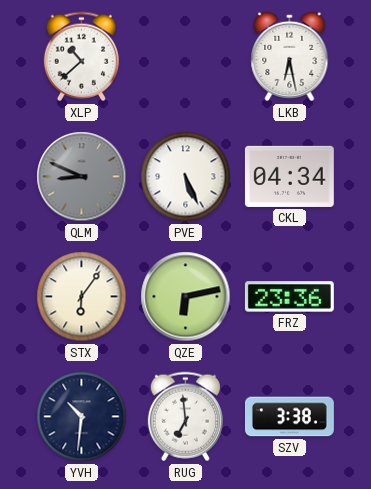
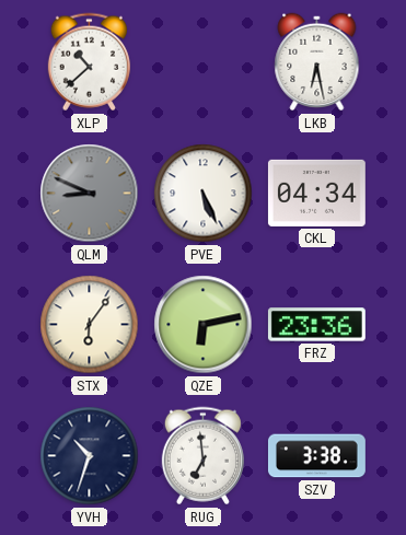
YVH: 10:31 -> 10:33
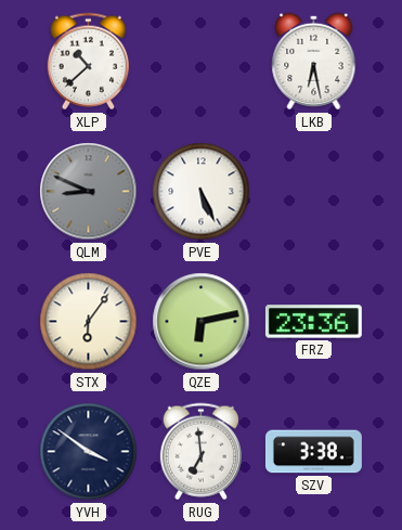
CKL: 04:34 -> none
YVH: 10:33 -> 3:51
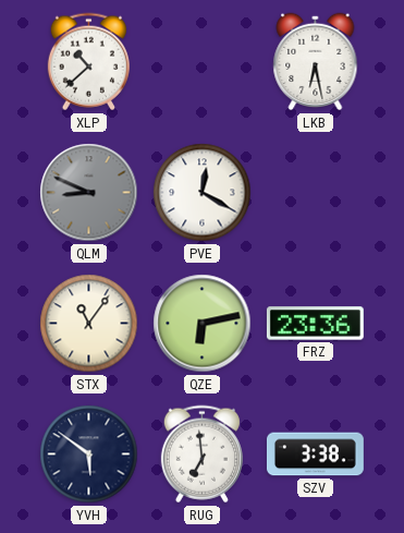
PVE: 5:26 -> 12:20
STX: 6:06 -> 11:06
YVH: 3:51 -> 5:51
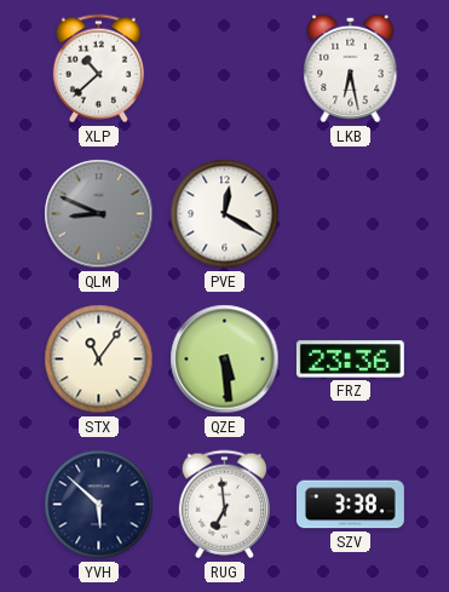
QZE: 6:13 -> 5:29
YVH: 5:51 -> 5:52
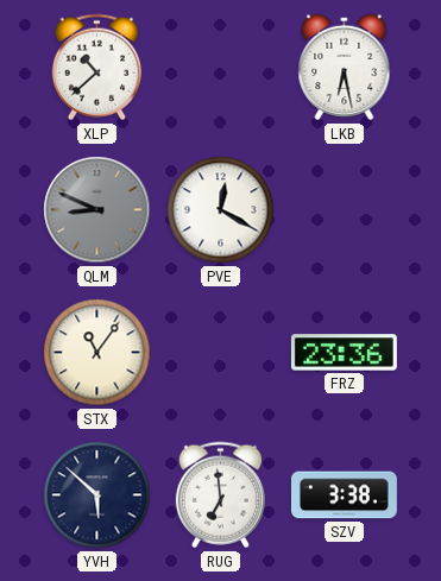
QZE: 5:29 -> none
